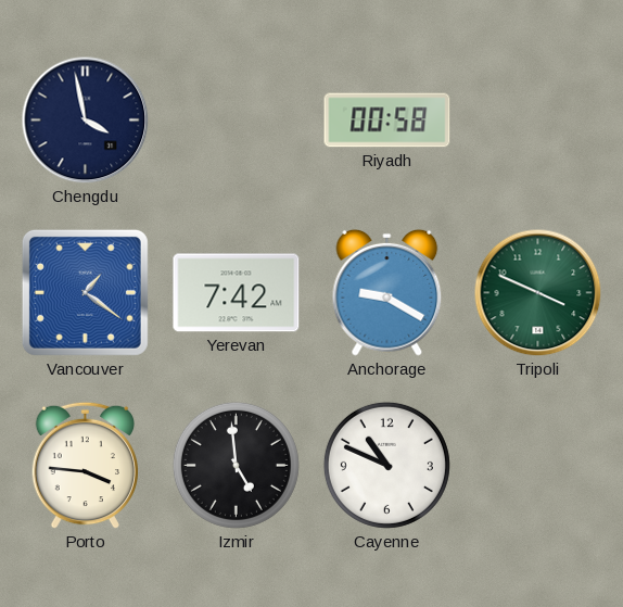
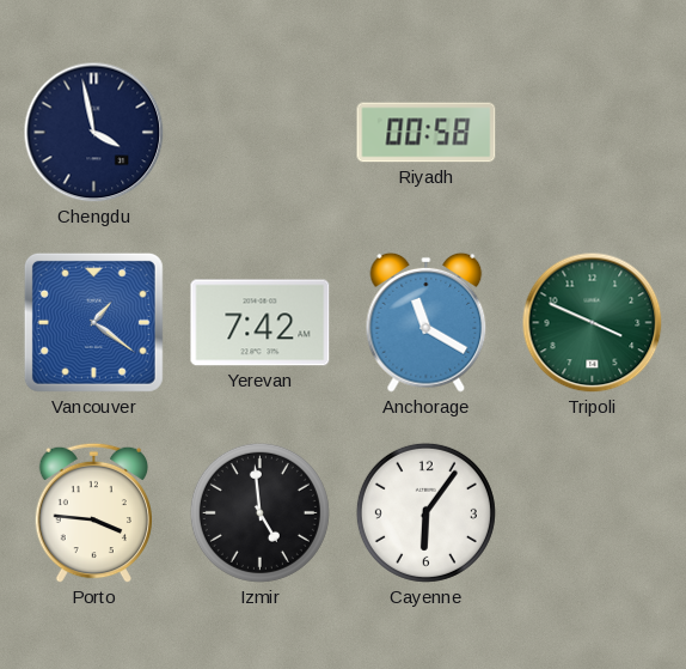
Anchorage: 9:20 -> 11:20
Cayenne: 10:49 -> 6:06
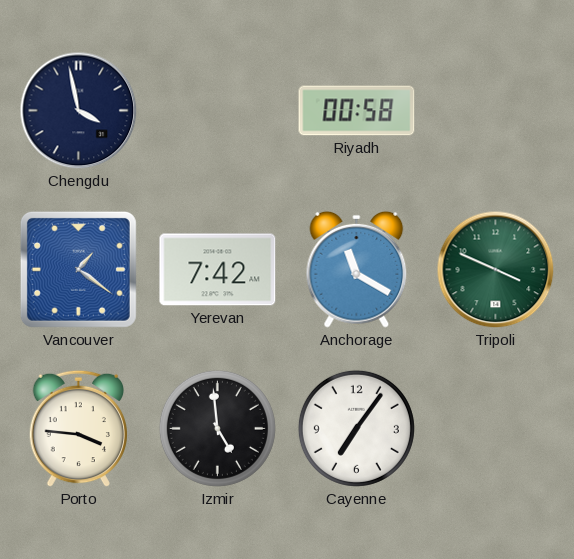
Cayenne: 6:06 -> 7:06
